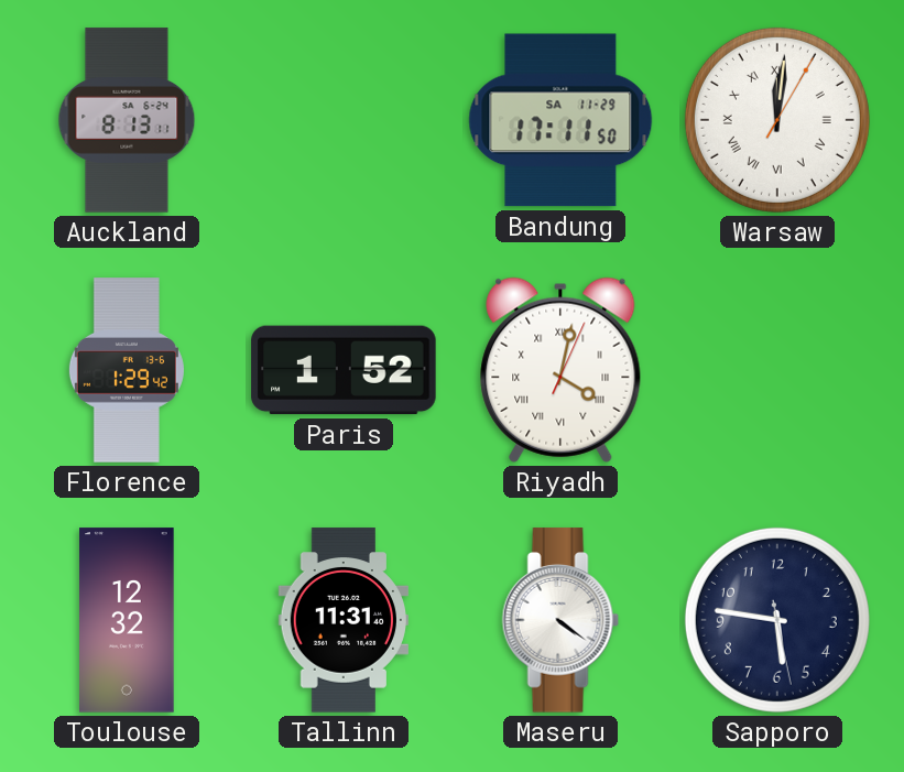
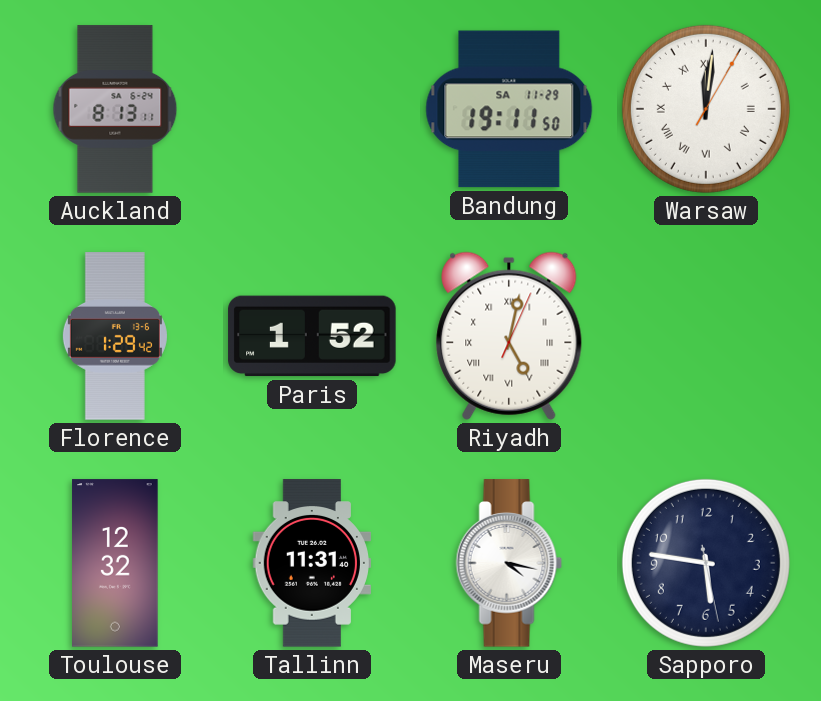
Bandung: 17:11 -> 19:11
Riyadh: 4:02 -> 5:02
Maseru: 4:21 -> 4:17
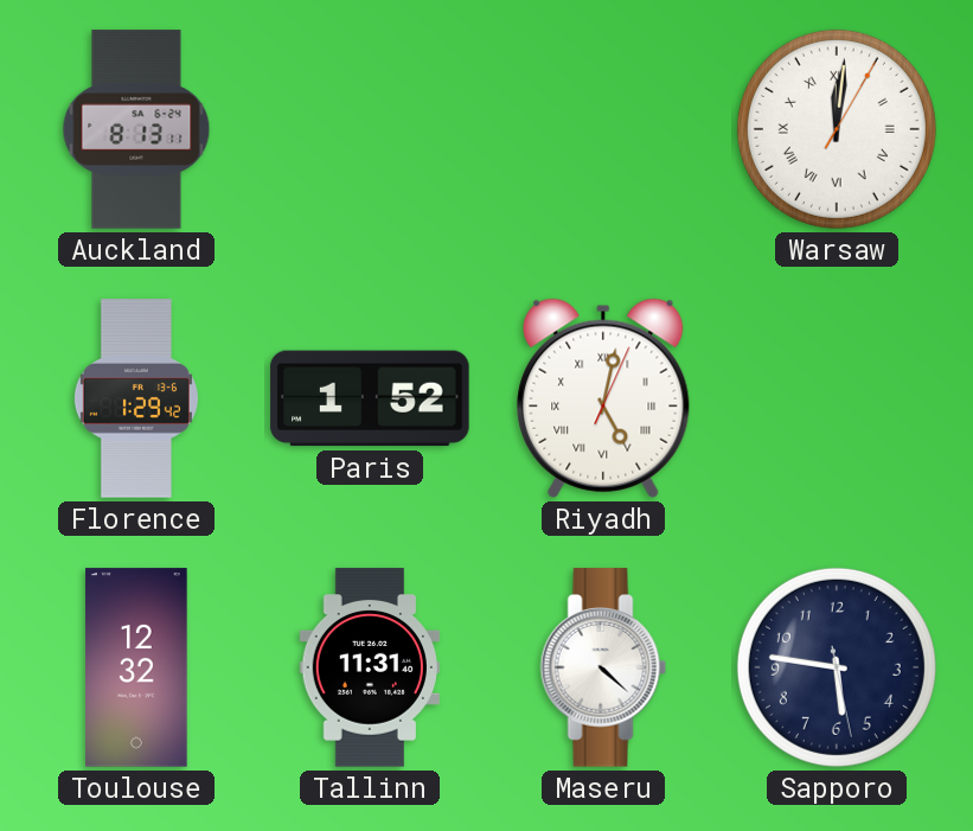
Bandung: 19:11 -> none
Maseru: 4:17 -> 4:22
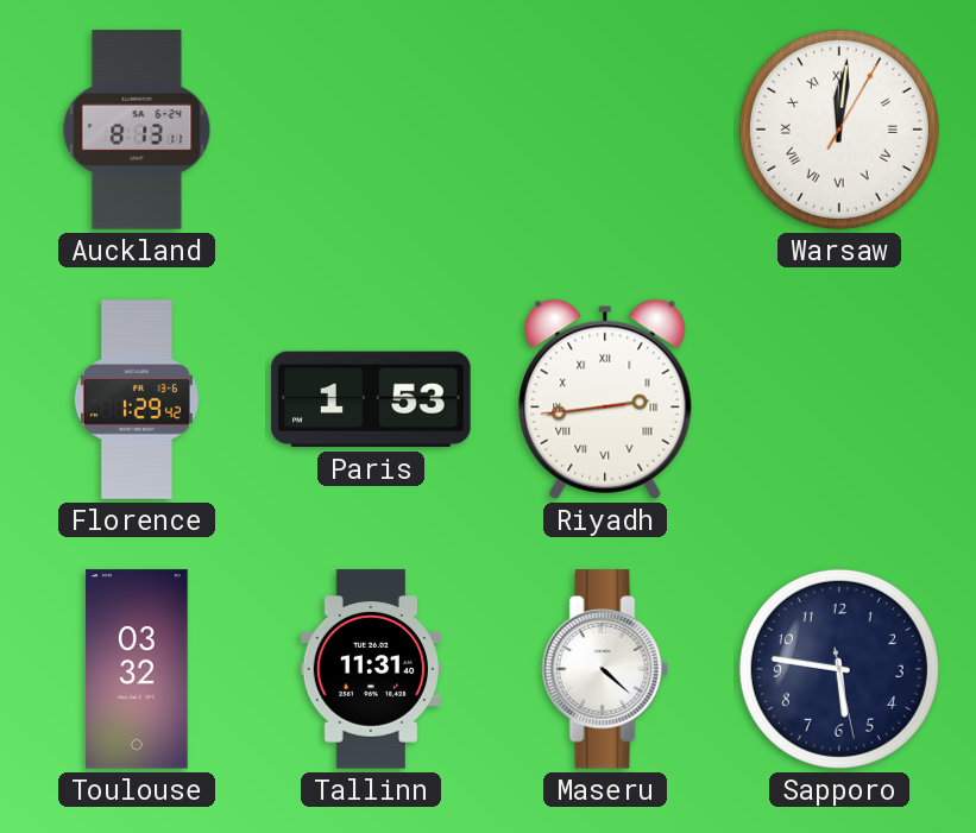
Paris: 1:52 -> 1:53
Riyadh: 5:02 -> 2:43
Toulouse: 12:32 -> 03:32
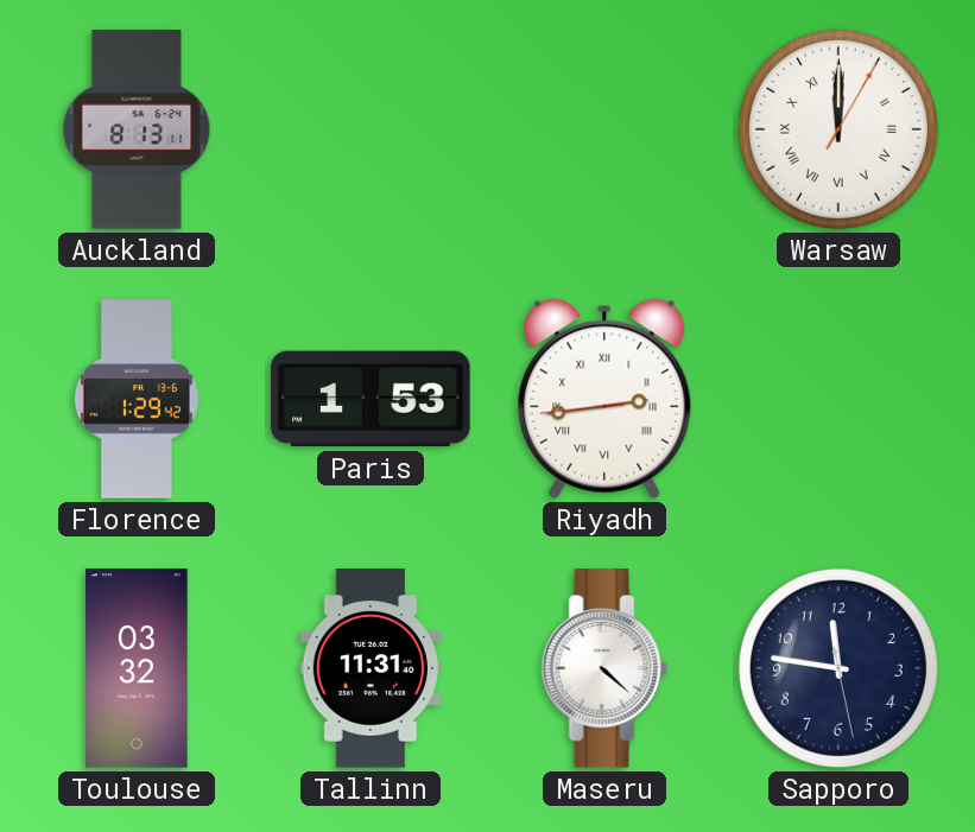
Warsaw: 12:01 -> 12:00
Sapporo: 5:46 -> 11:46
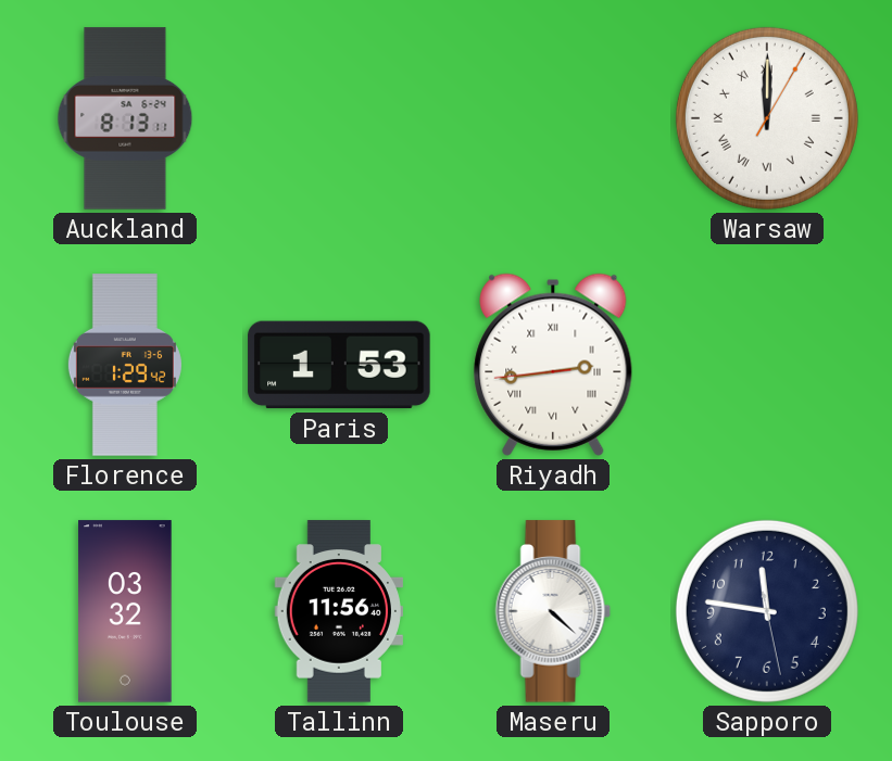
Tallinn: 11:31 -> 11:56
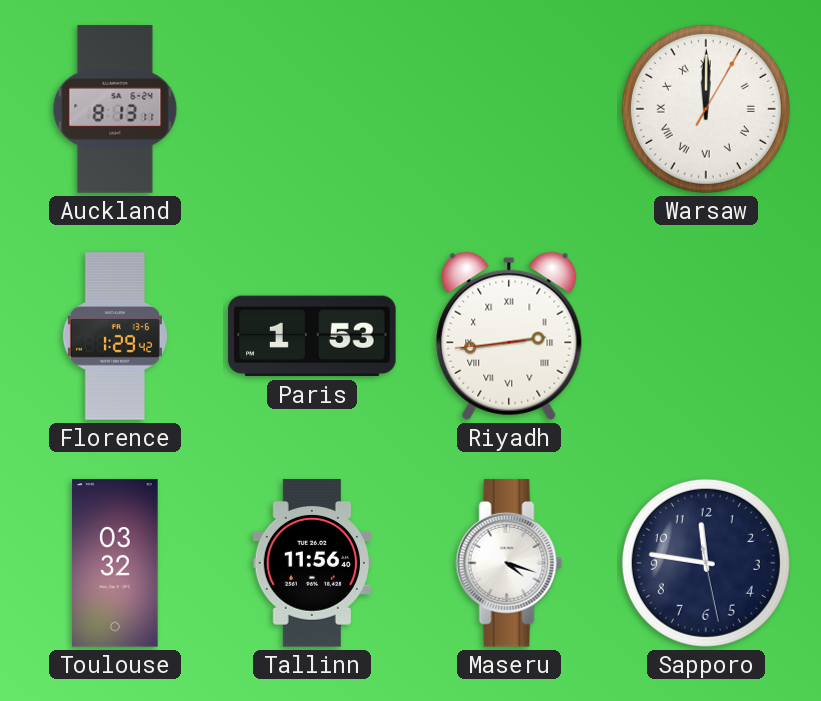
Maseru: 4:22 -> 4:18
